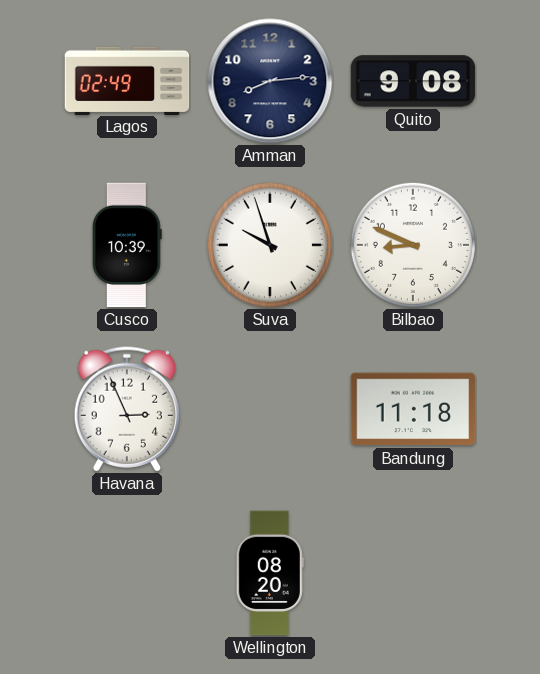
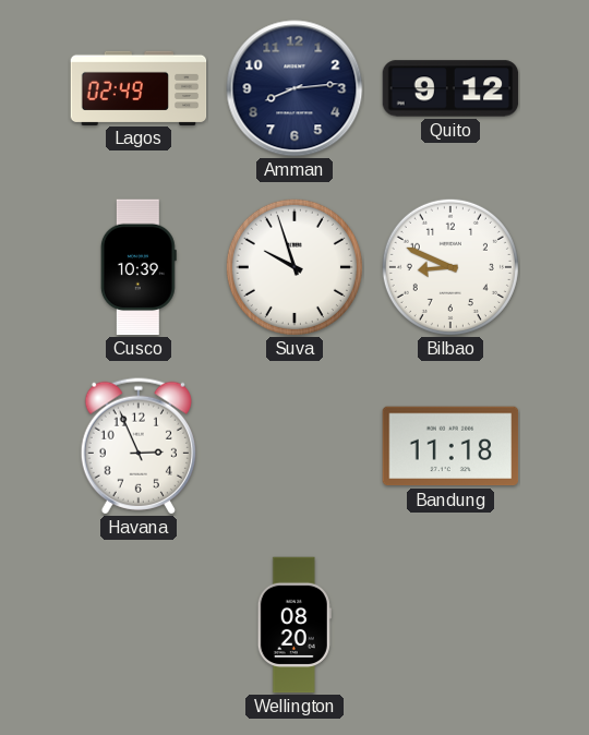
Quito: 9:08 -> 9:12
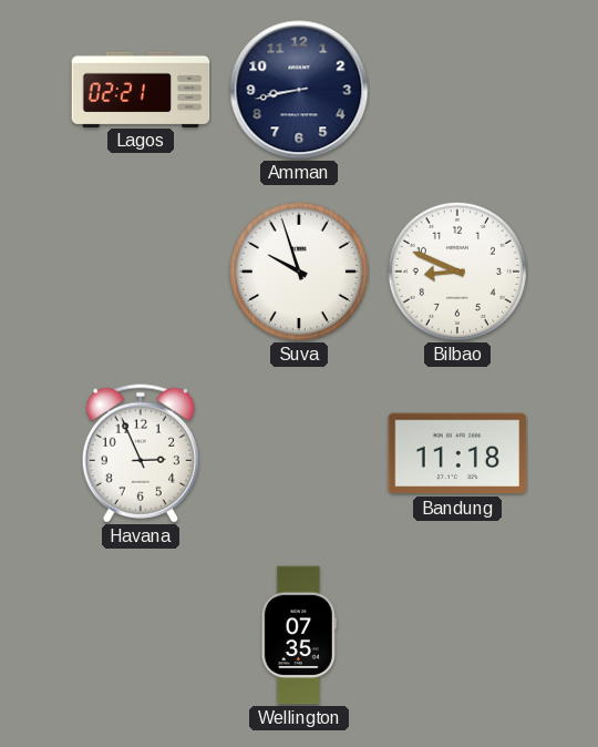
Lagos: 02:49 -> 02:21
Amman: 8:14 -> 8:43
Quito: 9:12 -> none
Cusco: 10:39 -> none
Wellington: 08:20 -> 07:35
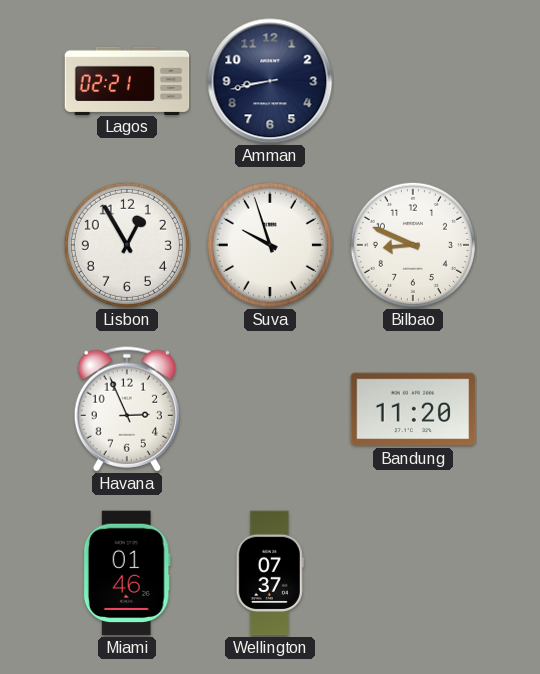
Lisbon: none -> 12:55
Bandung: 11:18 -> 11:20
Miami: none -> 01:46
Wellington: 07:35 -> 07:37
